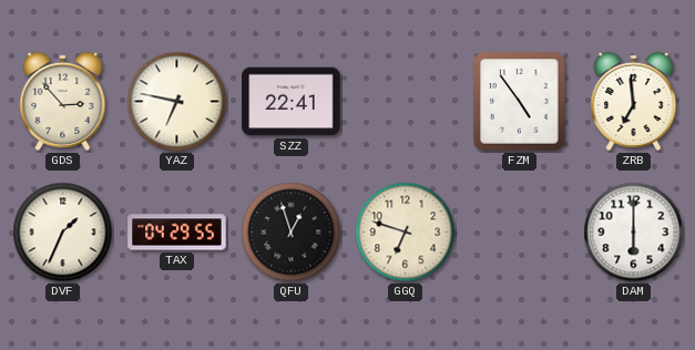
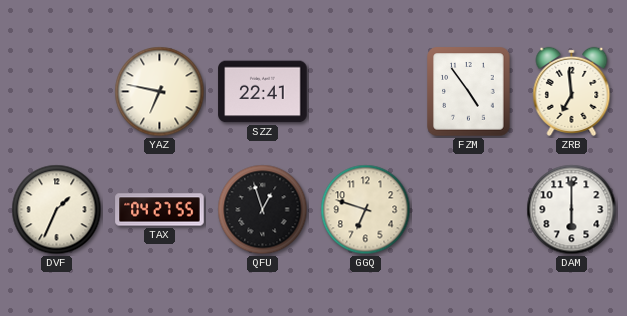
GDS: 2:53 -> none
TAX: 04:29 -> 04:27
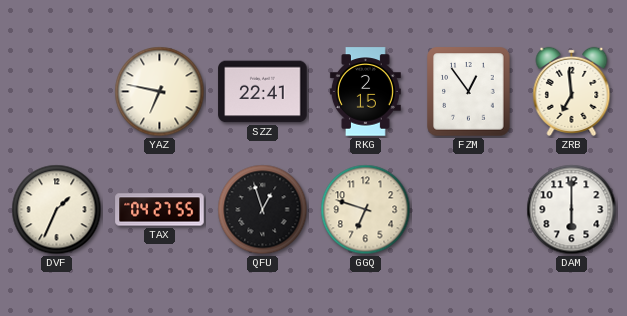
RKG: none -> 2:15
FZM: 4:54 -> 12:54
